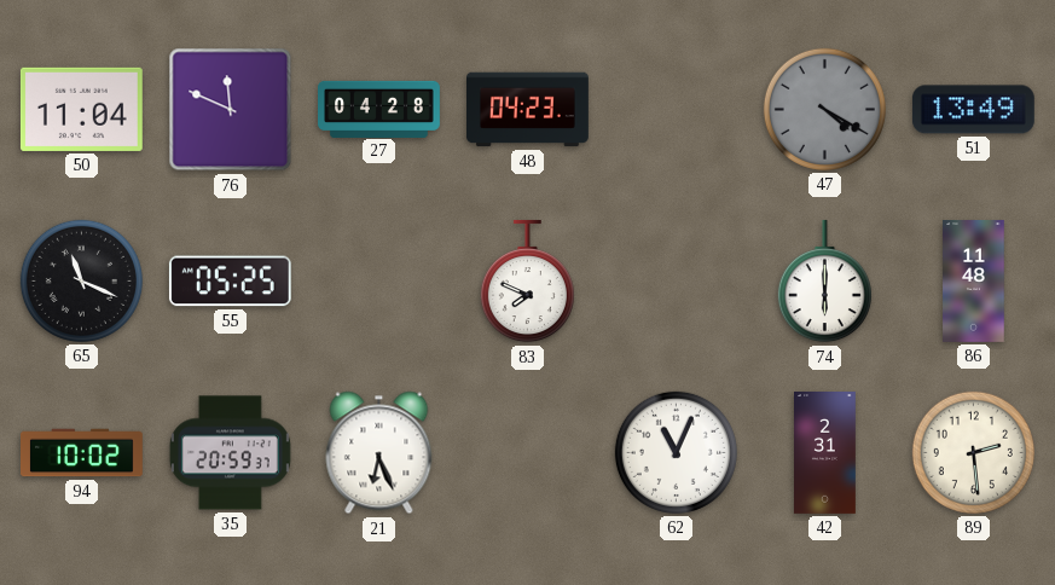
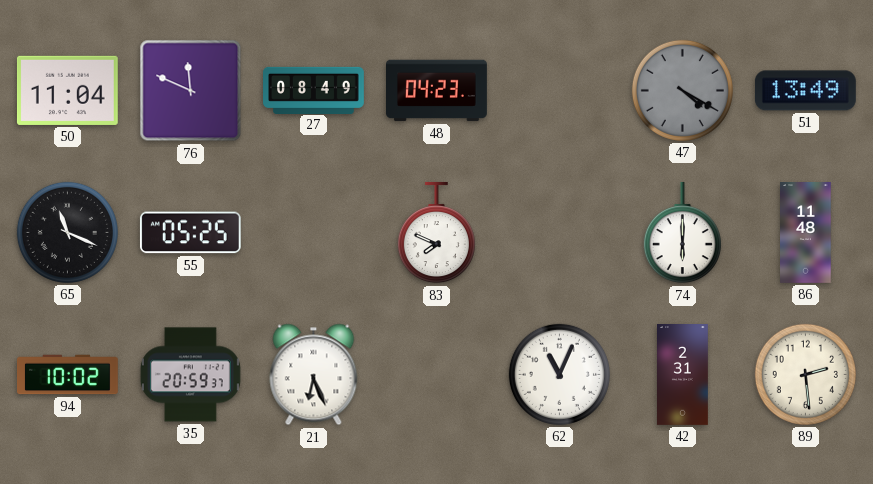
27: 04:28 -> 08:49
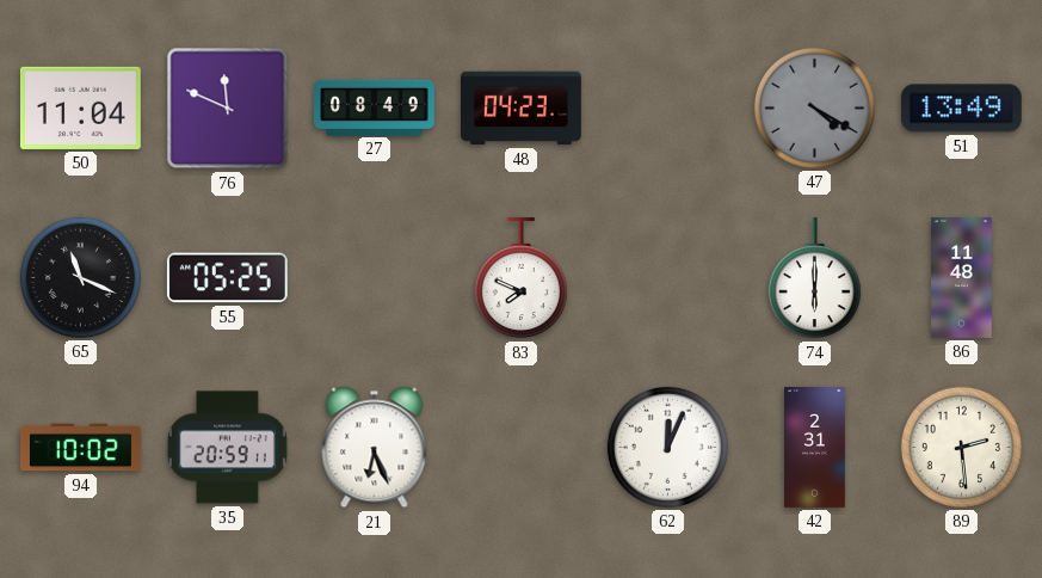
35: 20:59:37 -> 20:59:11
62: 11:04 -> 12:04
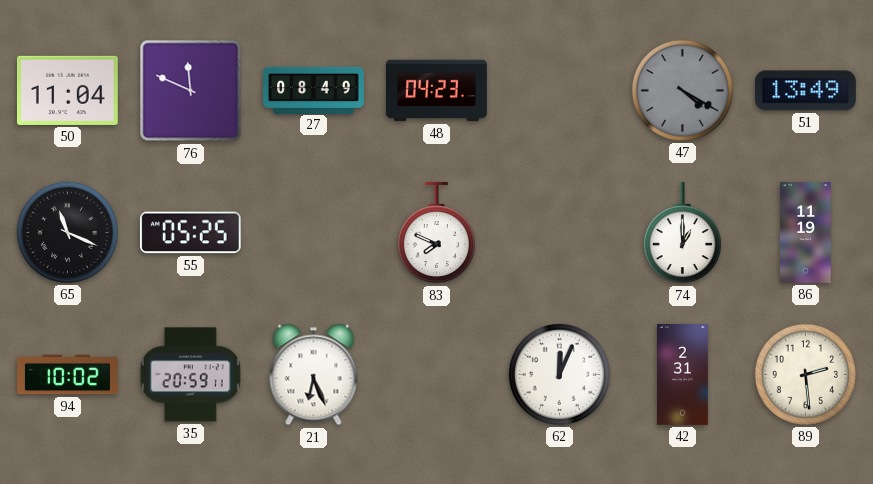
74: 6:00 -> 1:00
86: 11:48 -> 11:19
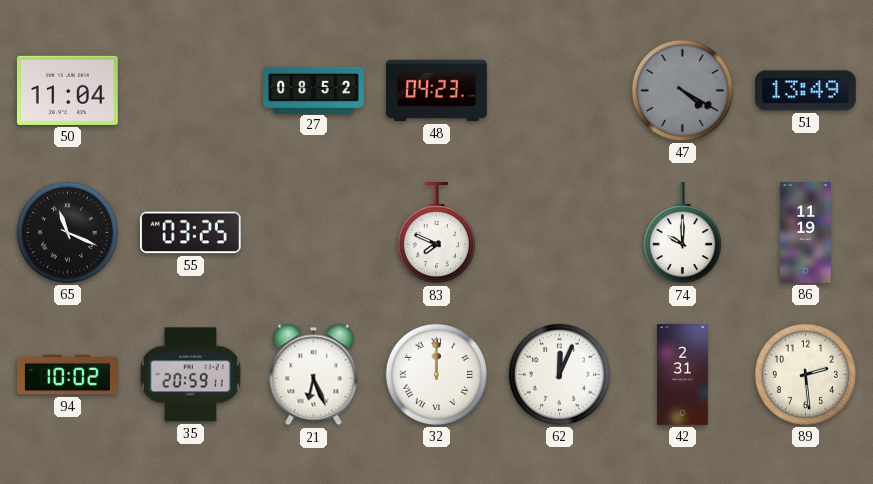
76: 11:49 -> none
27: 08:49 -> 08:52
55: 05:25 -> 03:25
74: 1:00 -> 10:00
32: none -> 12:00
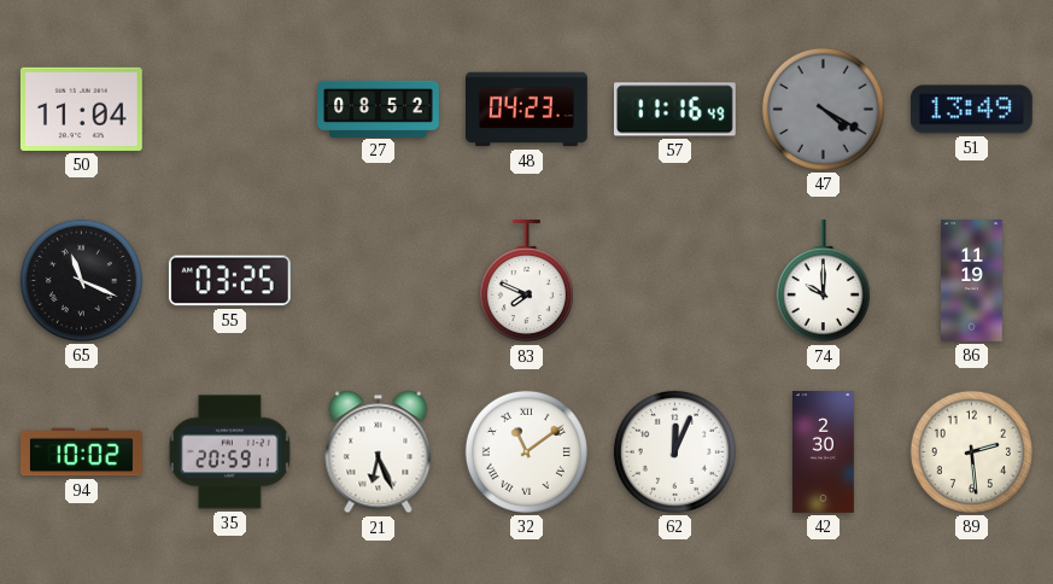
57: none -> 11:16
32: 12:00 -> 11:09
42: 2:31 -> 2:30
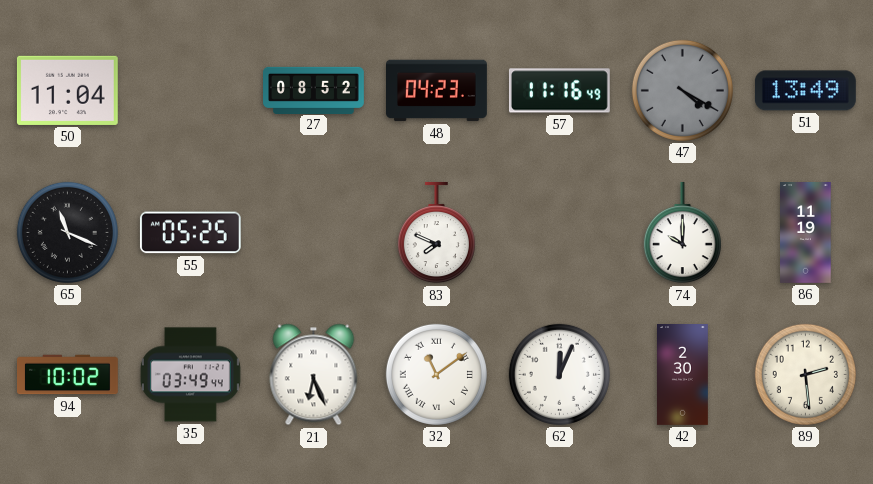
55: 03:25 -> 05:25
35: 20:59 -> 03:49
